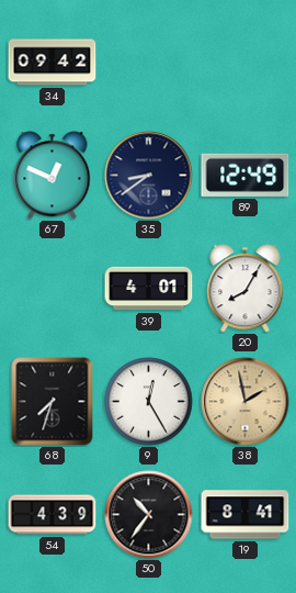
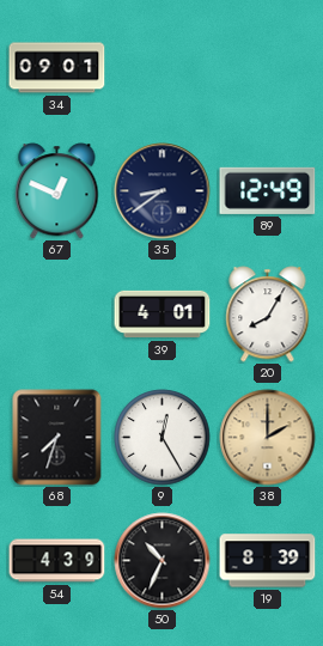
34: 09:42 -> 09:01
38: 1:58 -> 2:00
50: 10:36 -> 10:34
19: 8:41 -> 8:39
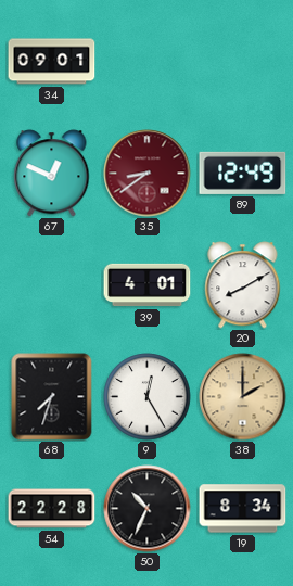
35 dial: navy -> burgundy
20: 8:05 -> 8:10
54: 4:39 -> 22:28
19: 8:39 -> 8:34
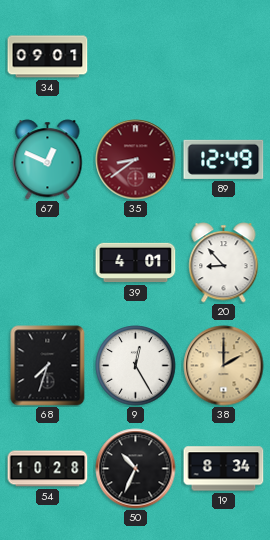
20: 8:10 -> 8:53
54: 22:28 -> 10:28
